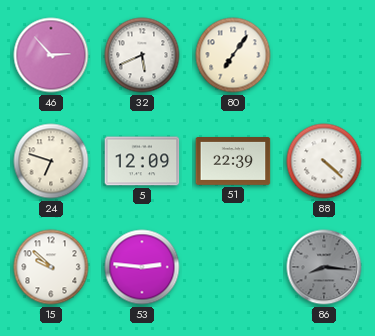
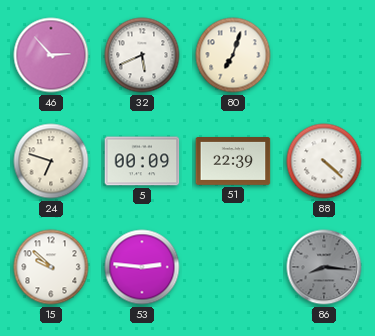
80: 7:06 -> 7:03
5: 12:09 -> 00:09
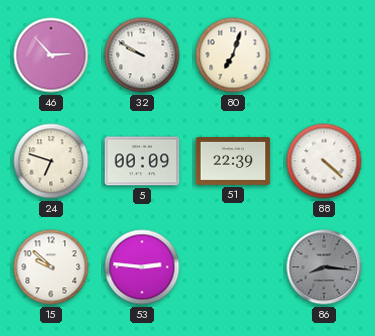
32: 5:41 -> 9:50
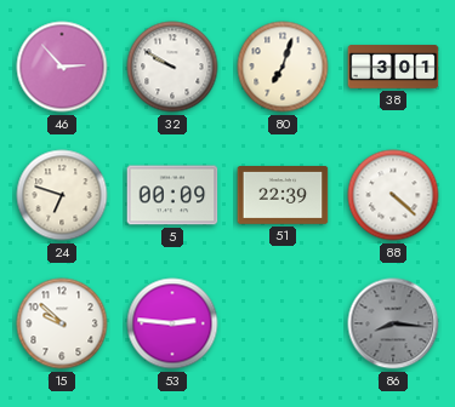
38: none -> 3:01
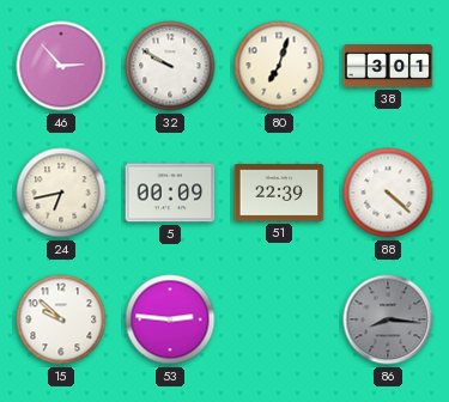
24: 6:48 -> 6:43
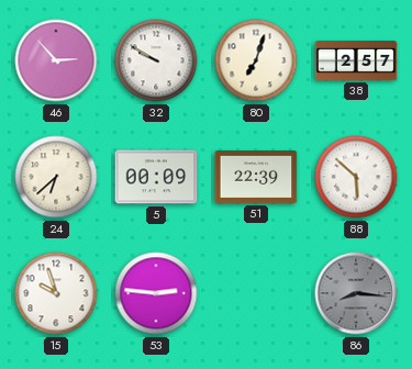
38: 3:01 -> 2:57
24: 6:43 -> 6:38
88: 4:22 -> 5:52
15: 9:52 -> 9:57
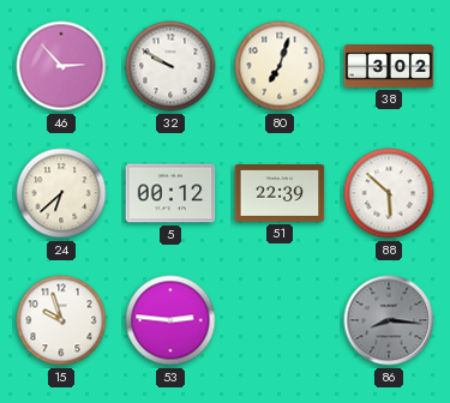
38: 2:57 -> 3:02
5: 00:09 -> 00:12
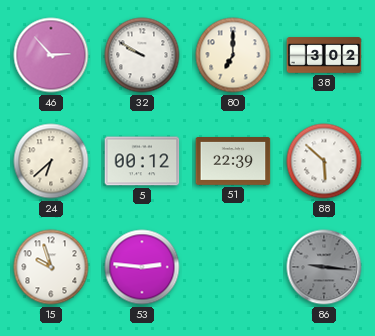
80: 7:03 -> 7:00
86: 8:16 -> 9:16
